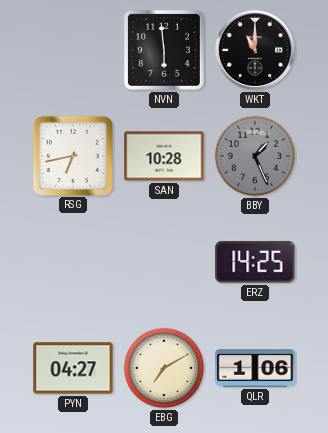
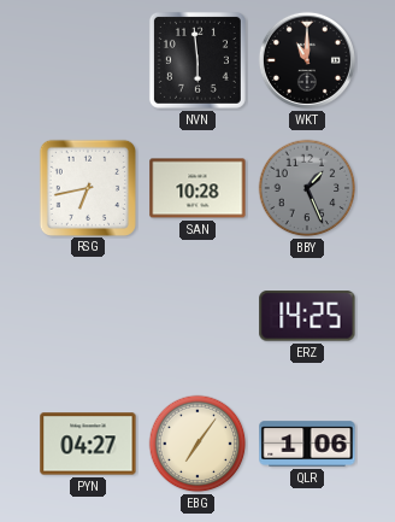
EBG: 7:10 -> 7:06
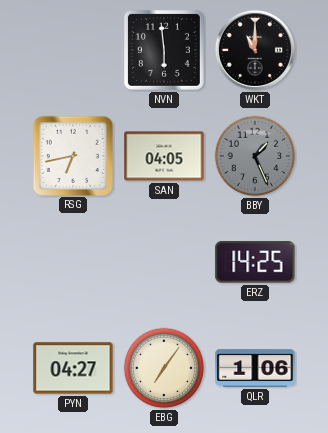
SAN: 10:28 -> 04:05
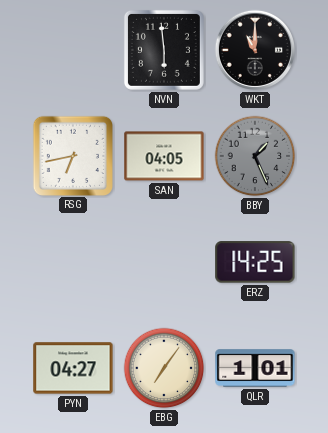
QLR: 1:06 -> 1:01
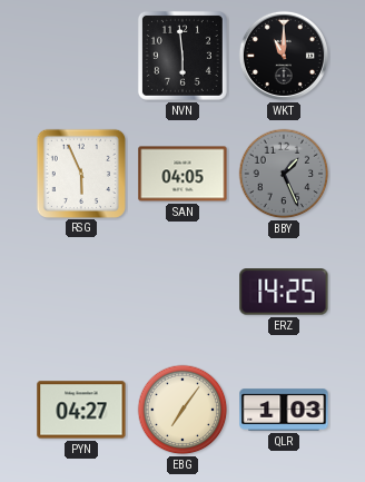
RSG: 6:43 -> 5:56
QLR: 1:01 -> 1:03
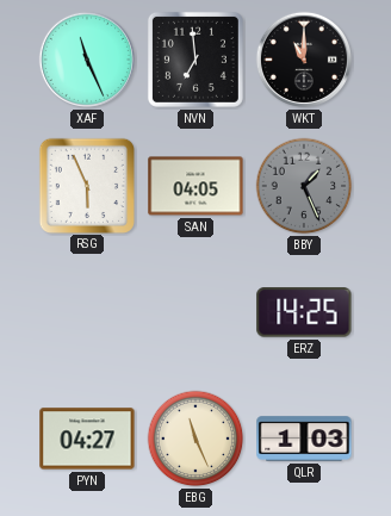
XAF: none -> 11:26
NVN: 5:59 -> 6:59
EBG: 7:06 -> 11:26
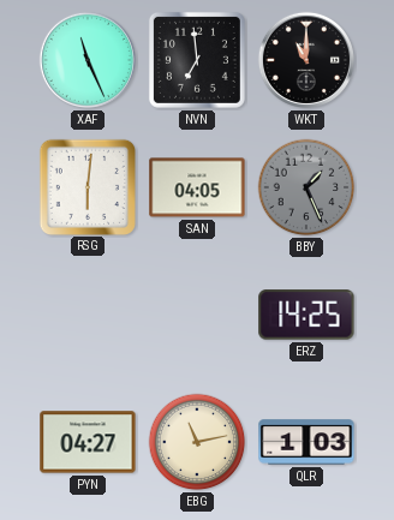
RSG: 5:56 -> 6:01
EBG: 11:26 -> 11:13
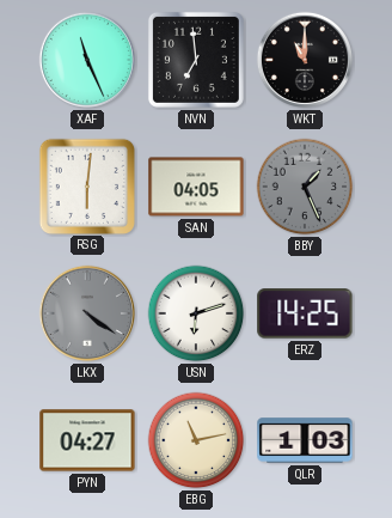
LKX: none -> 4:21
USN: none -> 6:12
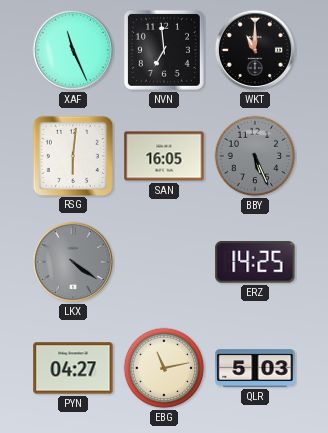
SAN: 04:05 -> 16:05
BBY: 1:26 -> 5:26
USN: 6:12 -> none
QLR: 1:03 -> 5:03
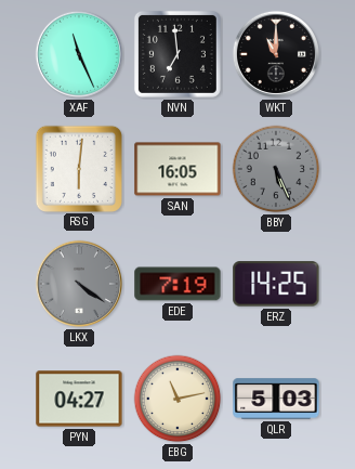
EDE: none -> 7:19
